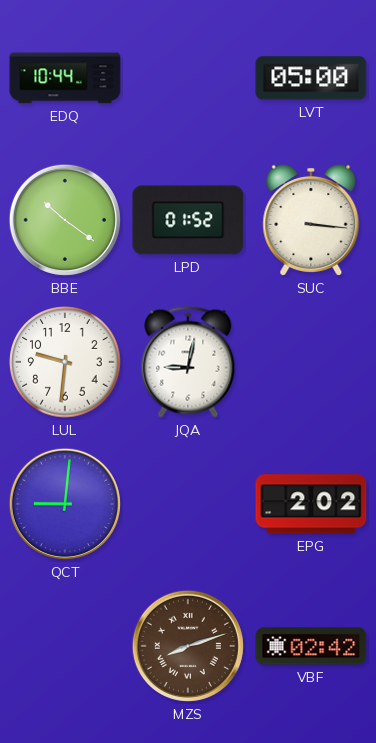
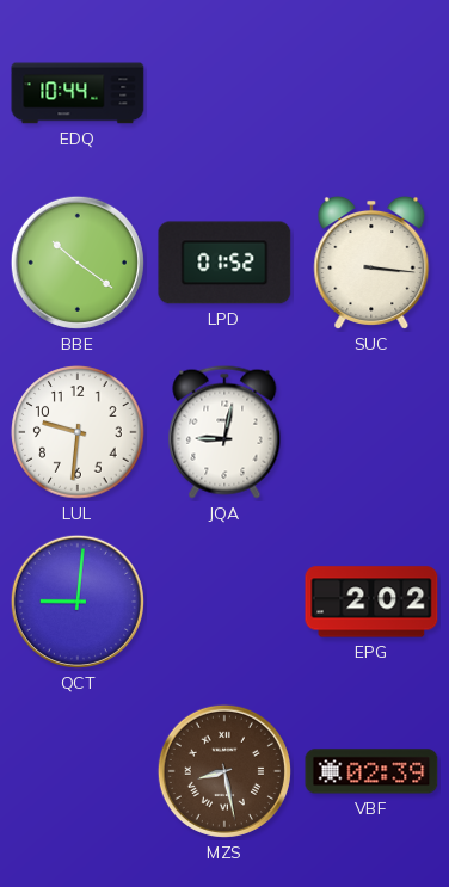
LVT: 05:00 -> none
MZS: 8:12 -> 8:28
VBF: 02:42 -> 02:39
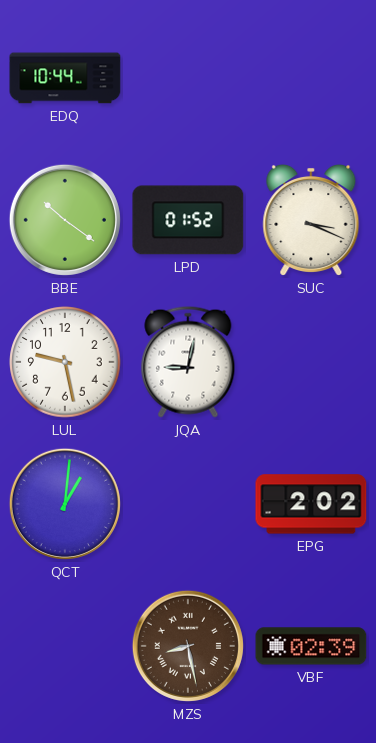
SUC: 3:16 -> 3:19
LUL: 9:31 -> 9:28
QCT: 9:01 -> 1:01
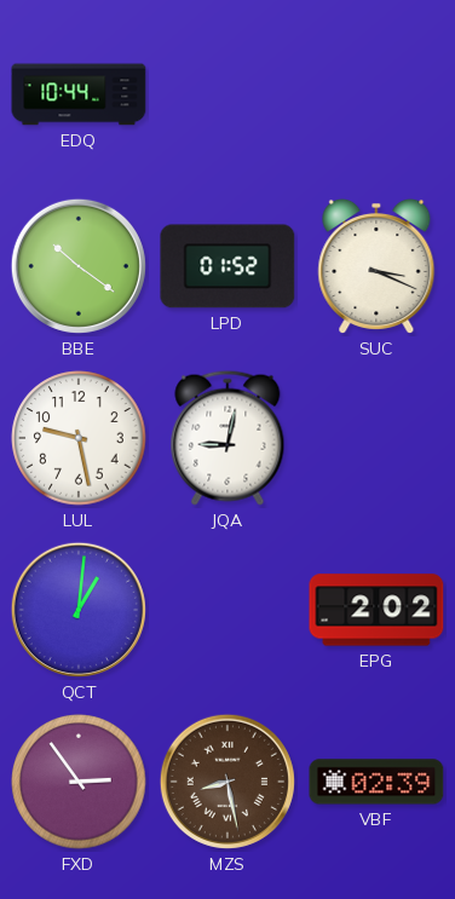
FXD: none -> 2:54
